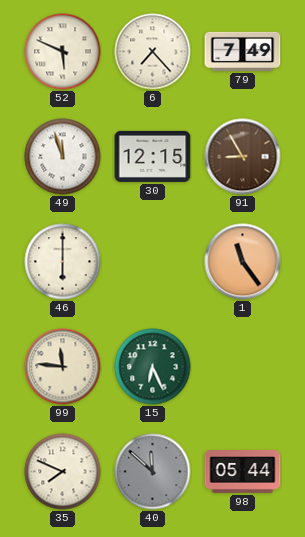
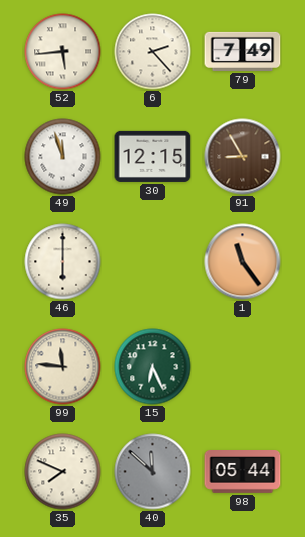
52: 5:49 -> 5:44
6: 7:23 -> 2:23
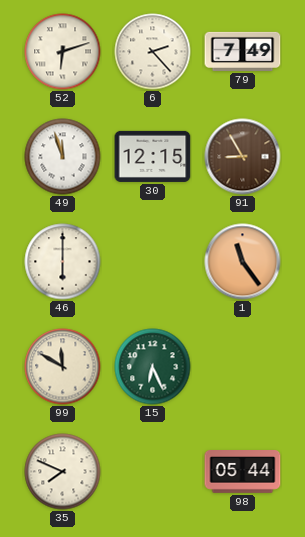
52: 5:44 -> 6:12
99: 11:46 -> 11:50
40: 11:52 -> none
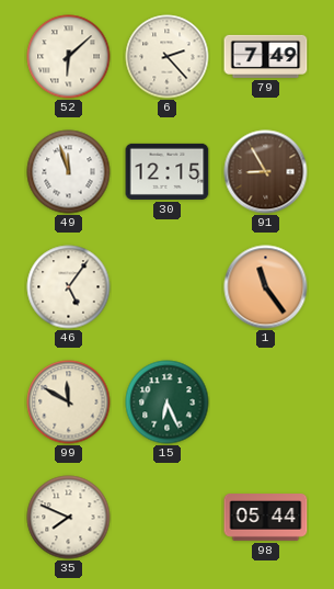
52: 6:12 -> 6:08
46: 6:00 -> 5:06
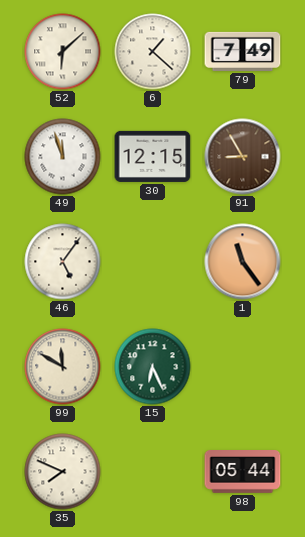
6: 2:23 -> 1:22
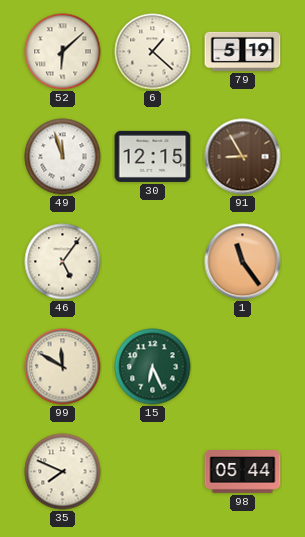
79: 7:49 -> 5:19
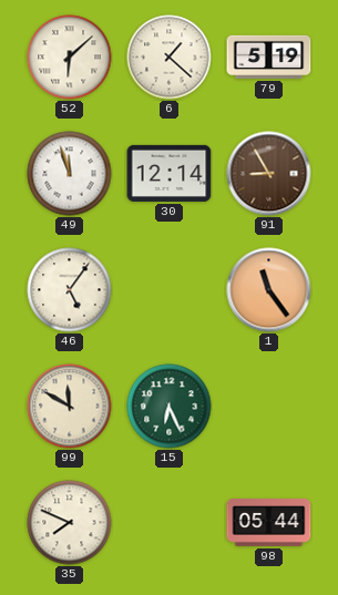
30: 12:15 -> 12:14
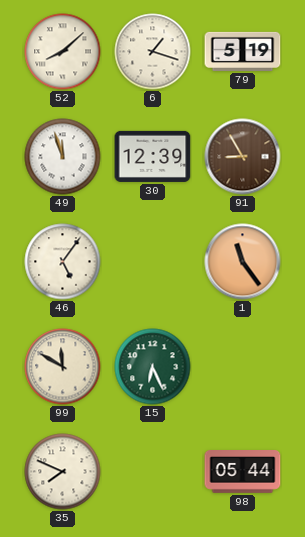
52: 6:08 -> 8:08
6: 1:22 -> 1:18
30: 12:14 -> 12:39
